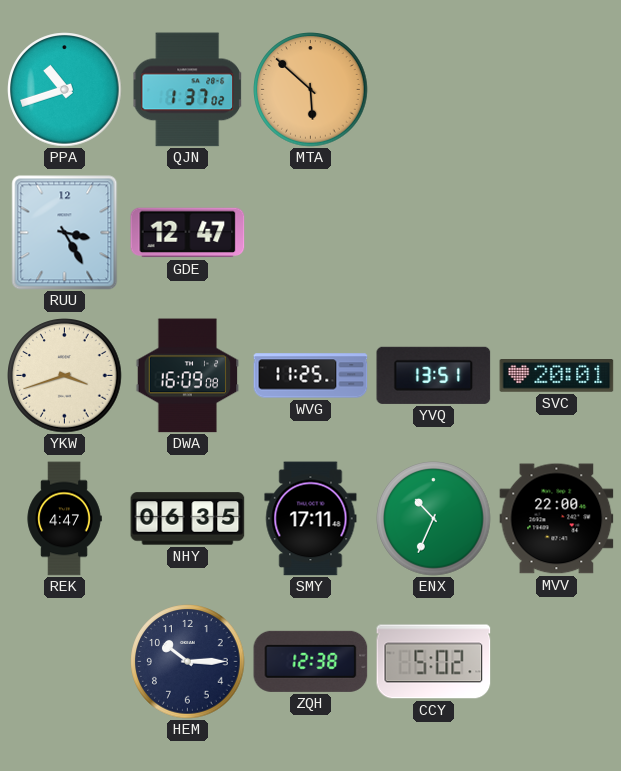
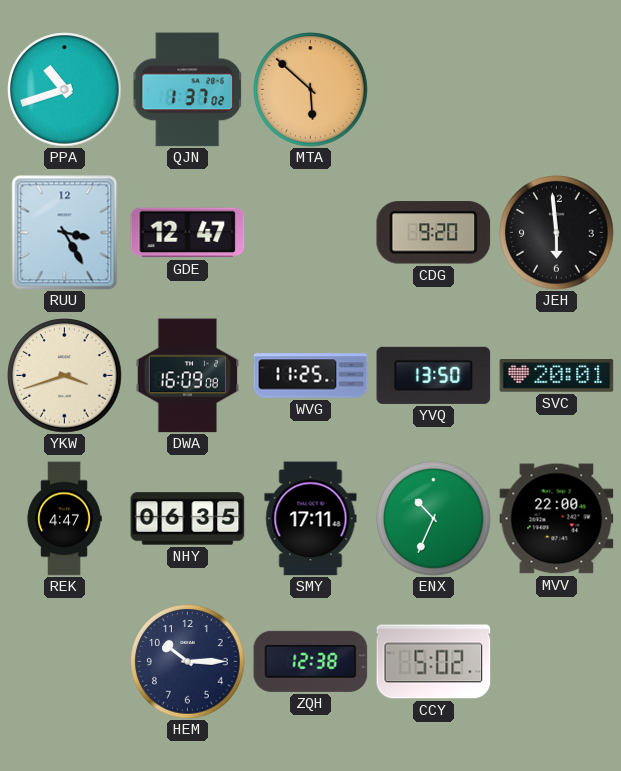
CDG: none -> 9:20
JEH: none -> 5:59
YVQ: 13:51 -> 13:50
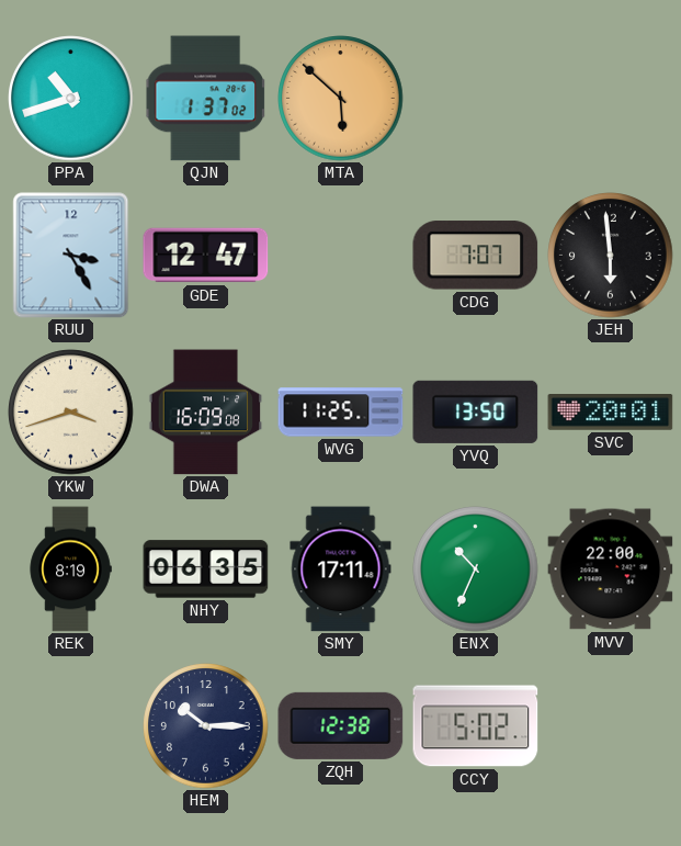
CDG: 9:20 -> 7:07
REK: 4:47 -> 8:19
